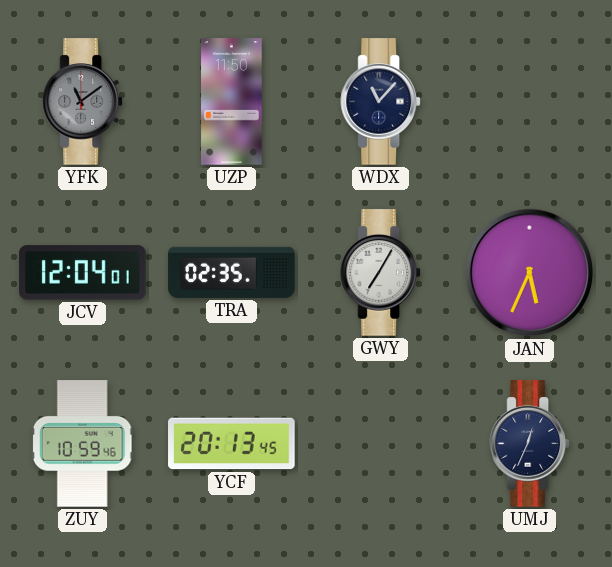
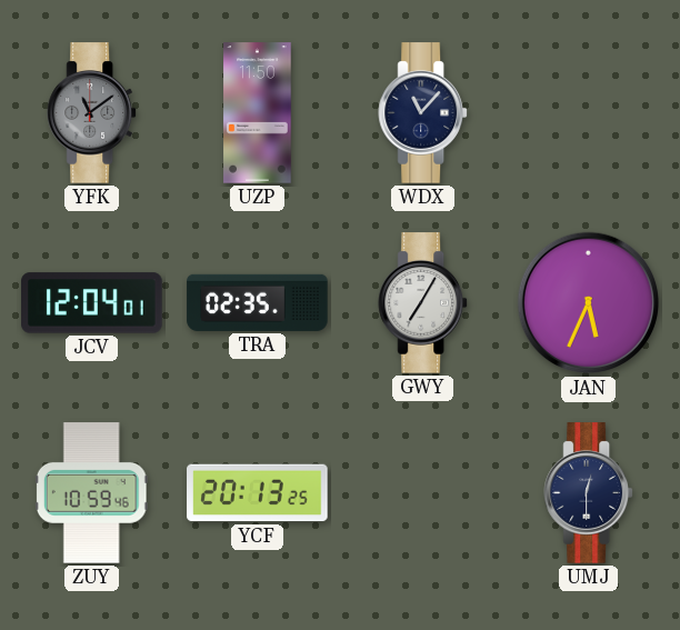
YCF: 20:13:45 -> 20:13:25
UMJ: 12:34 -> 12:30
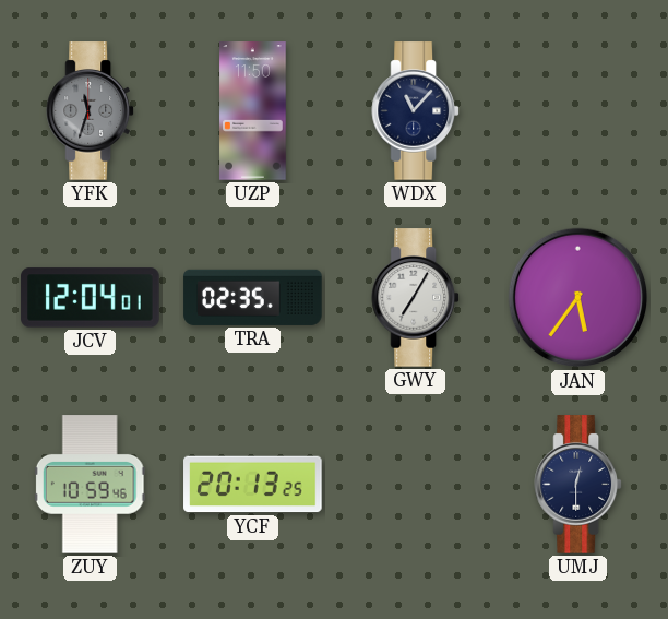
YFK: 11:09 -> 11:33
JAN: 5:34 -> 5:36
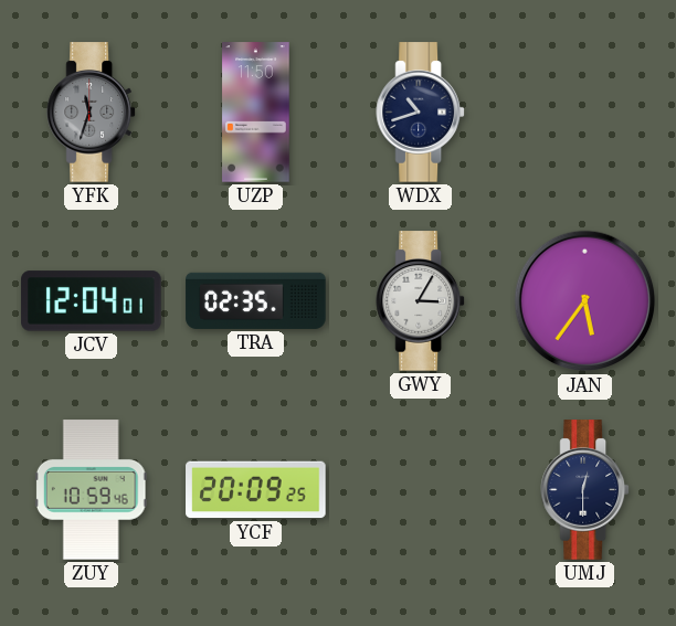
WDX: 11:07 -> 10:42
GWY: 7:05 -> 3:05
YCF: 20:13 -> 20:09
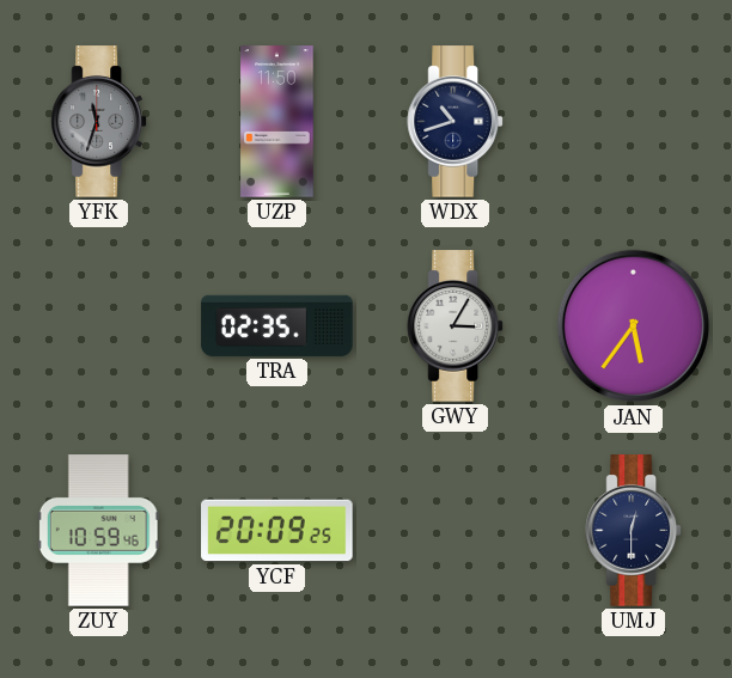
JCV: 12:04 -> none
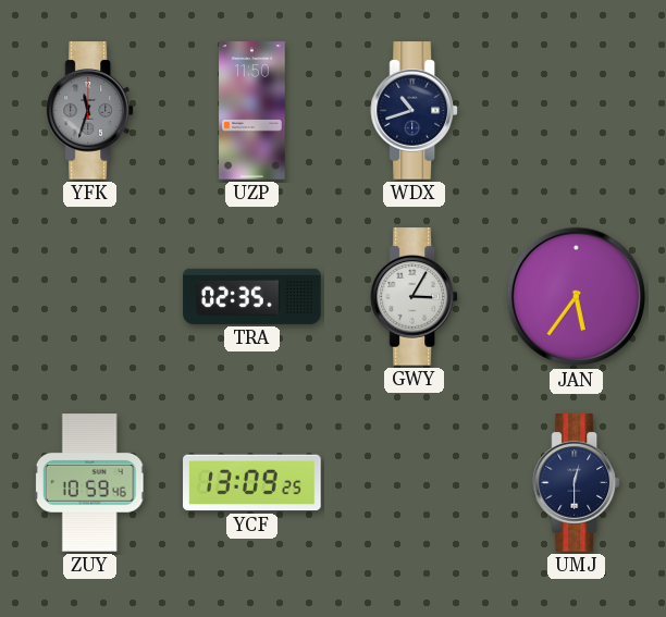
YCF: 20:09 -> 13:09
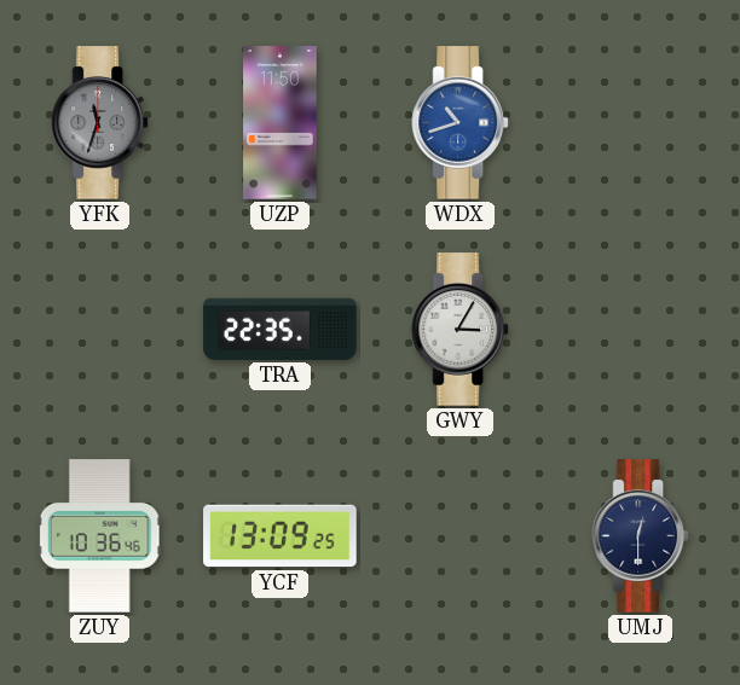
WDX dial: navy -> blue
TRA: 02:35 -> 22:35
JAN: 5:36 -> none
ZUY: 10:59 -> 10:36
